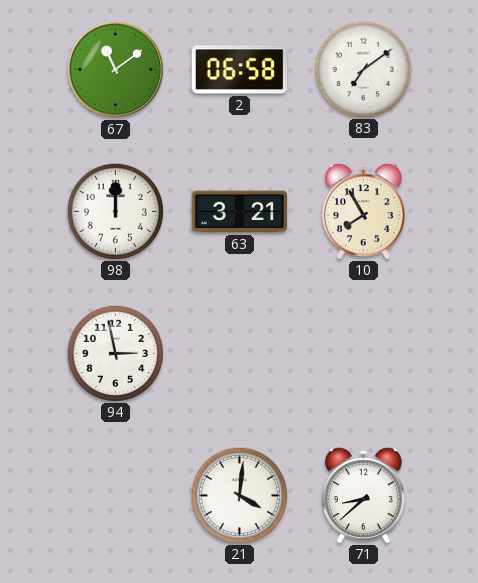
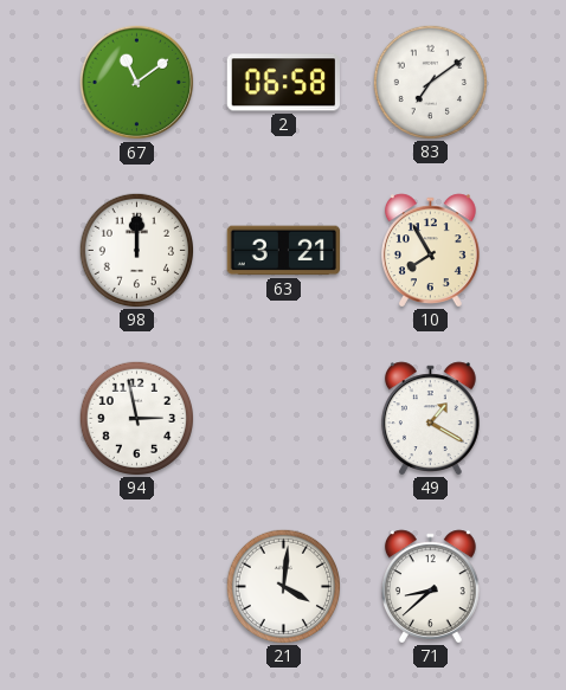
49: none -> 1:20
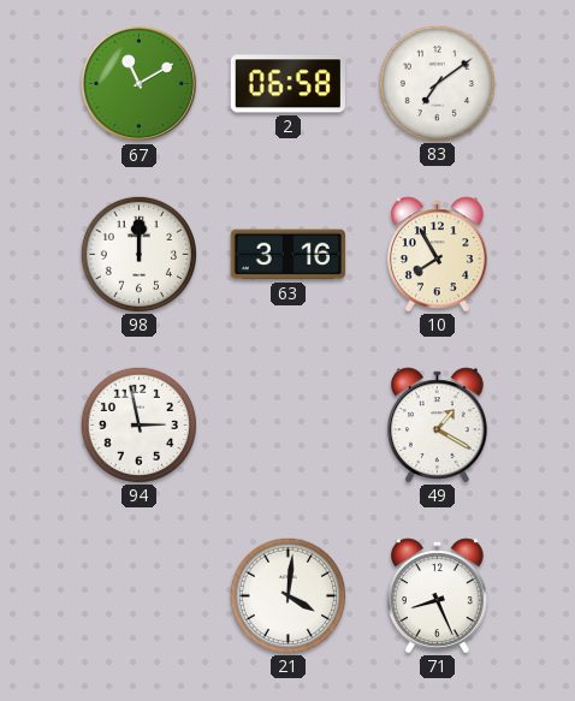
67: 11:09 -> 11:10
63: 3:21 -> 3:16
71: 8:38 -> 8:26
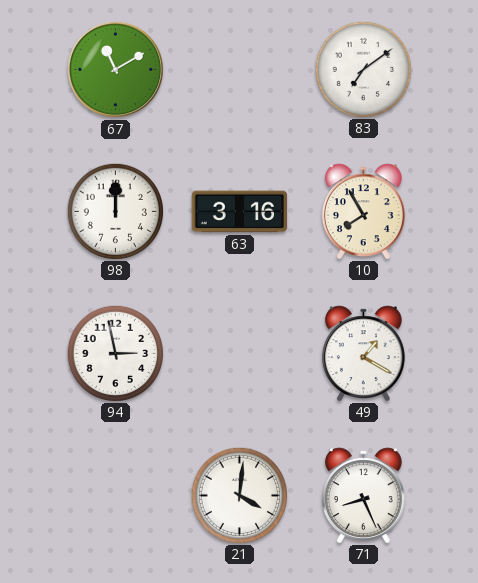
2: 06:58 -> none
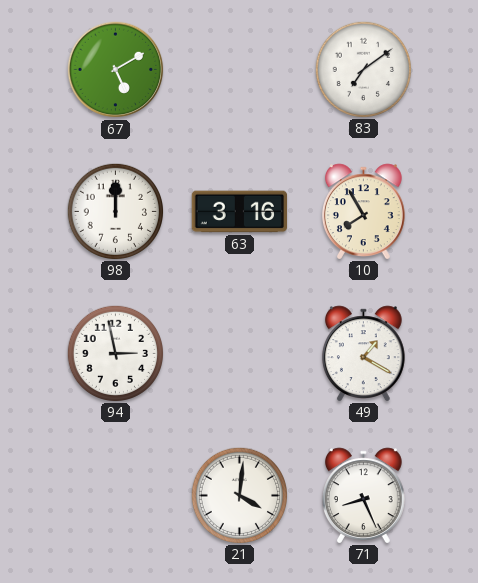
67: 11:10 -> 5:10
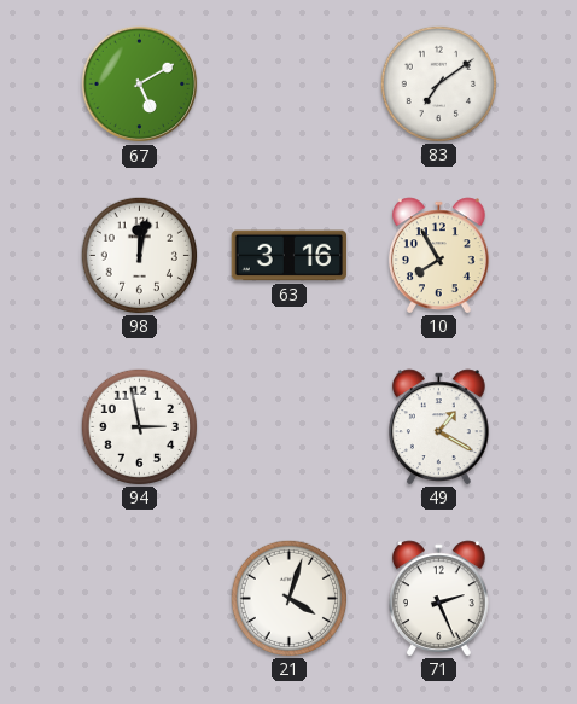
98: 12:00 -> 12:02
21: 4:01 -> 4:03
71: 8:26 -> 2:26
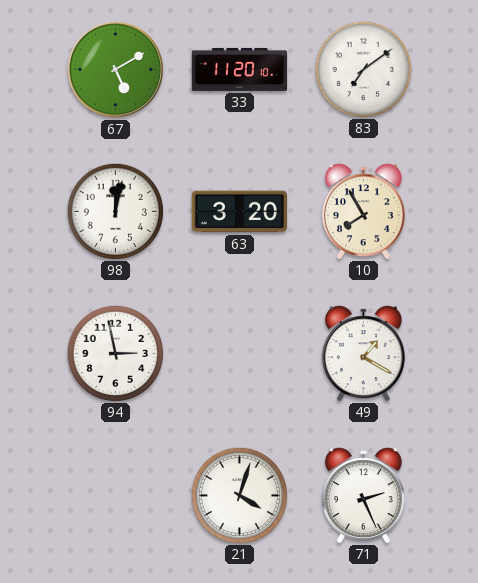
33: none -> 11:20
63: 3:16 -> 3:20
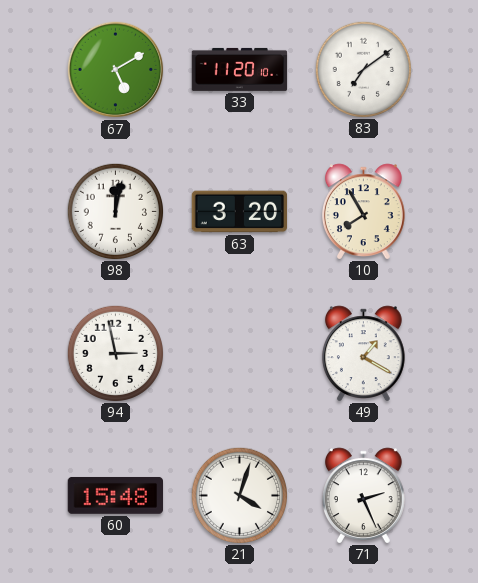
60: none -> 15:48
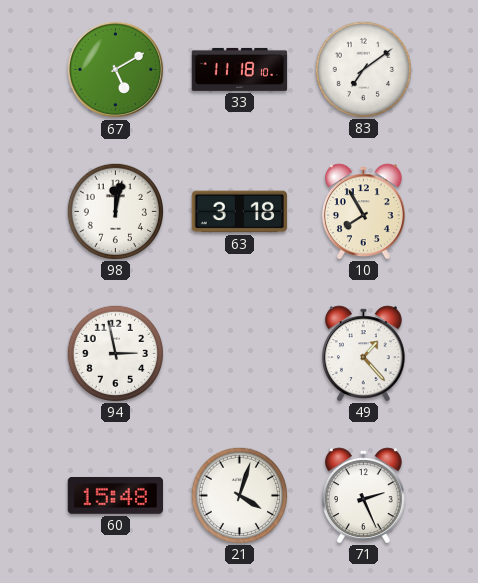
33: 11:20 -> 11:18
63: 3:20 -> 3:18
49: 1:20 -> 1:23
